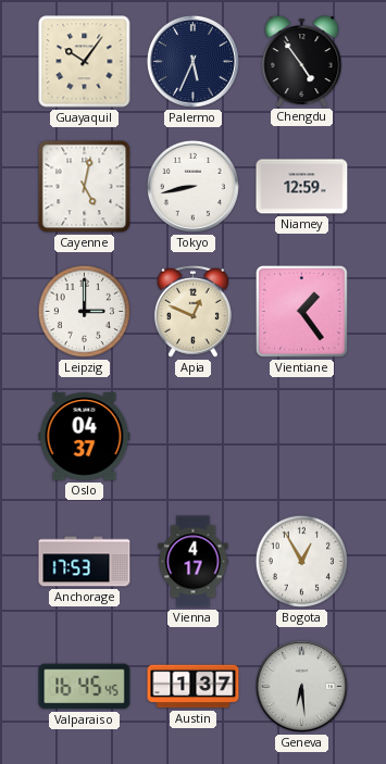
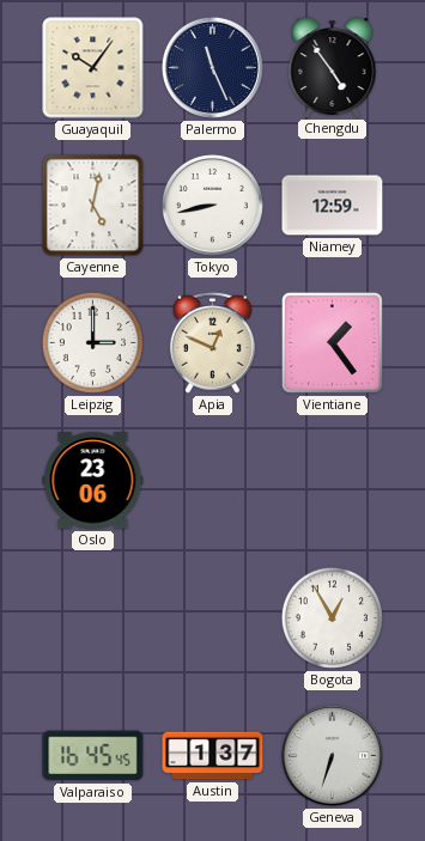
Palermo: 5:34 -> 11:26
Oslo: 04:37 -> 23:06
Anchorage: 17:53 -> none
Vienna: 4:17 -> none
Geneva: 6:29 -> 6:33
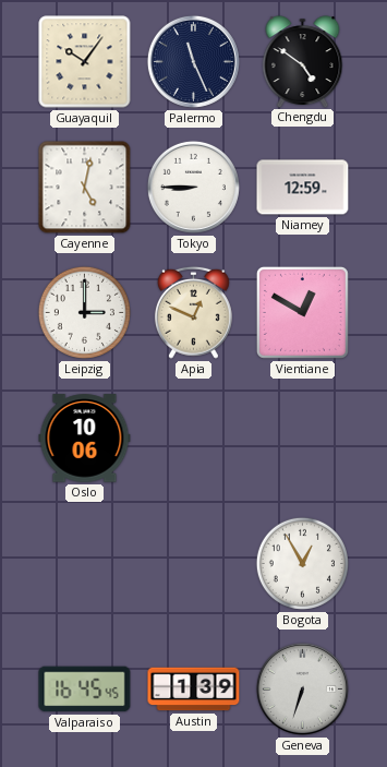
Chengdu: 4:54 -> 4:51
Tokyo: 8:43 -> 8:45
Vientiane: 1:24 -> 12:50
Oslo: 23:06 -> 10:06
Austin: 1:37 -> 1:39
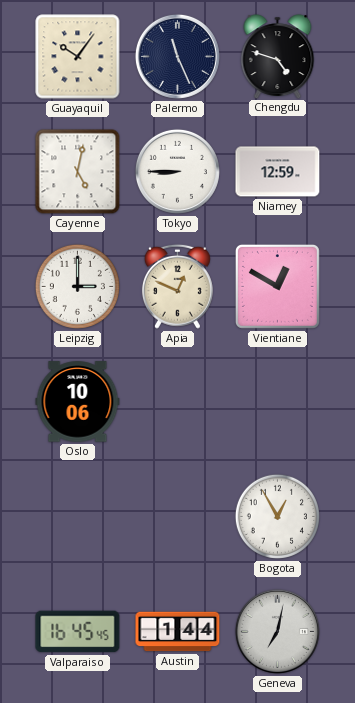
Chengdu: 4:51 -> 4:48
Austin: 1:39 -> 1:44
Geneva: 6:33 -> 7:02
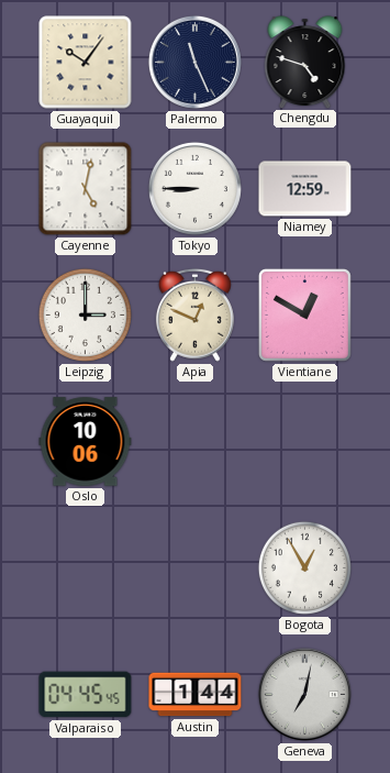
Valparaiso: 16:45 -> 04:45
